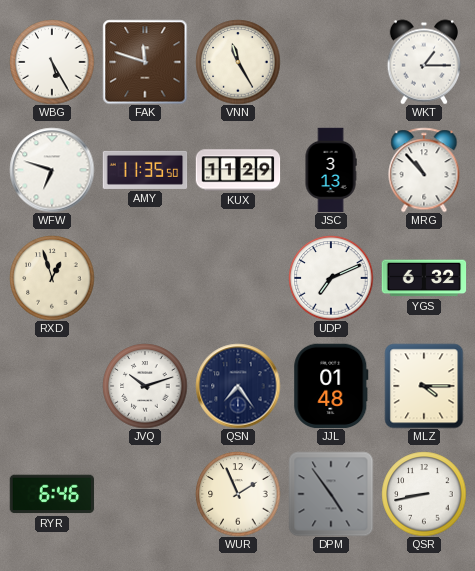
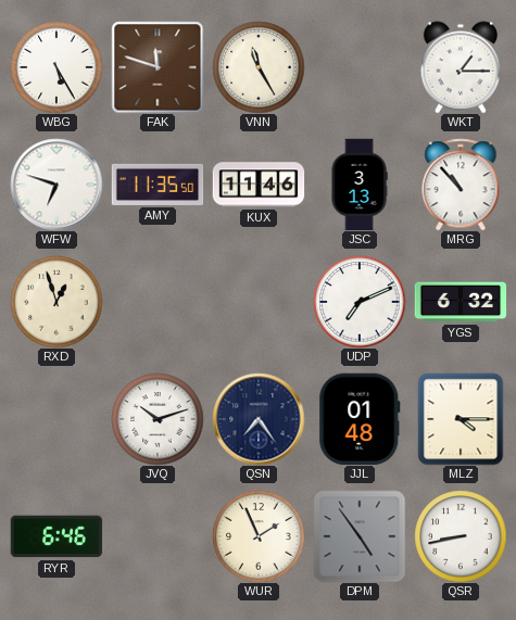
KUX: 11:29 -> 11:46
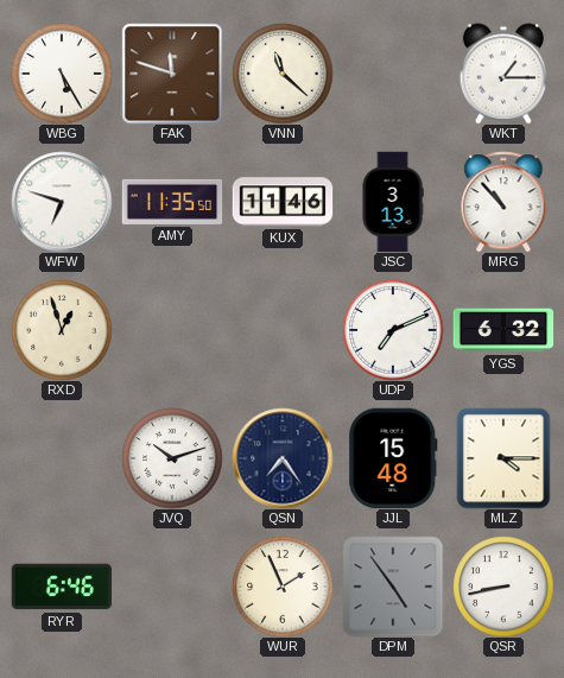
VNN: 11:25 -> 11:22
JJL: 01:48 -> 15:48
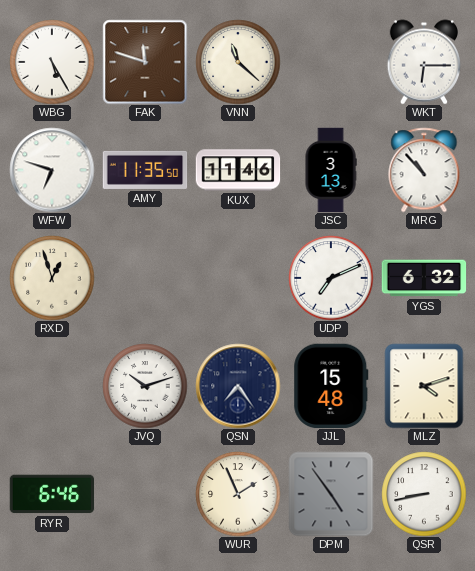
WKT: 1:15 -> 6:15
MLZ: 4:15 -> 4:12
